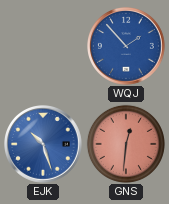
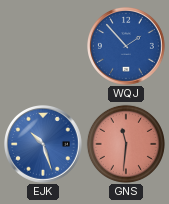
GNS: 12:31 -> 11:31
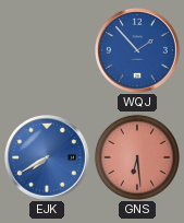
EJK: 10:27 -> 7:40
GNS: 11:31 -> 6:29
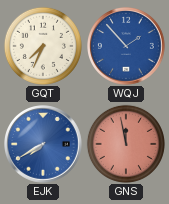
GQT: none -> 7:34
GNS: 6:29 -> 11:58
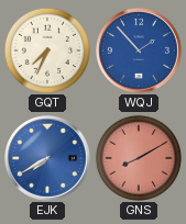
GNS: 11:58 -> 8:10
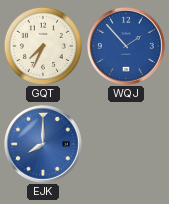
EJK: 7:40 -> 8:00
GNS: 8:10 -> none
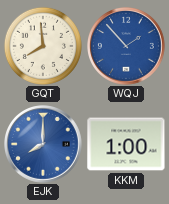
GQT: 7:34 -> 7:59
KKM: none -> 1:00
